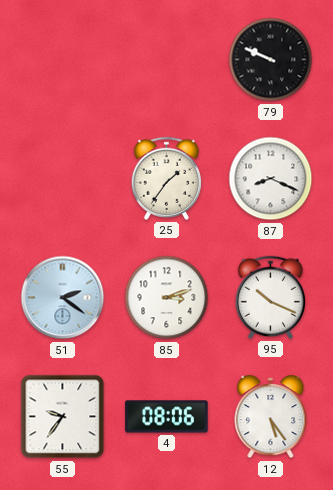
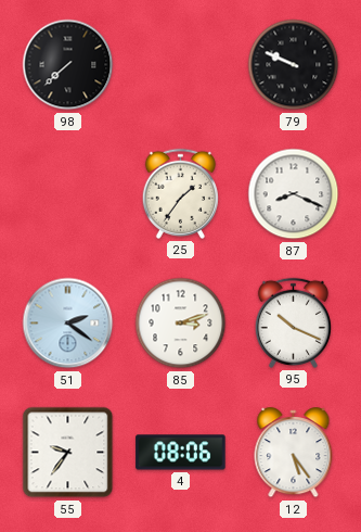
98: none -> 7:38
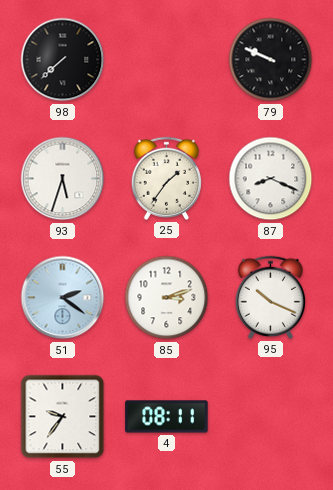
93: none -> 5:33
4: 08:06 -> 08:11
12: 5:24 -> none
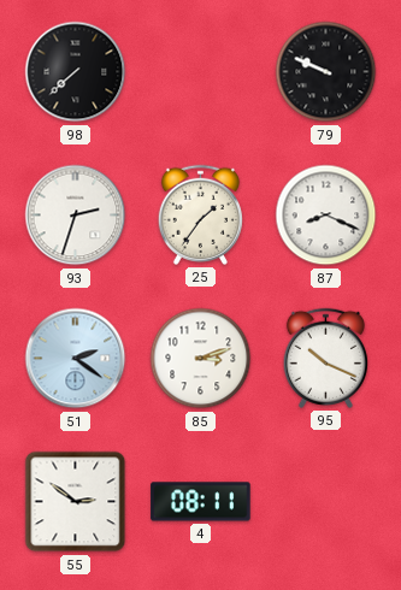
93: 5:33 -> 2:33
55: 9:36 -> 2:51
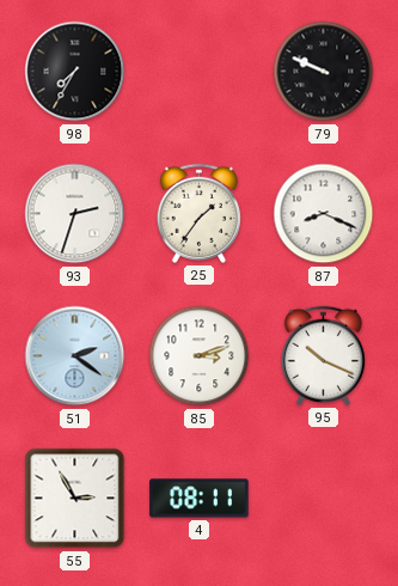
98: 7:38 -> 7:35
55: 2:51 -> 2:55
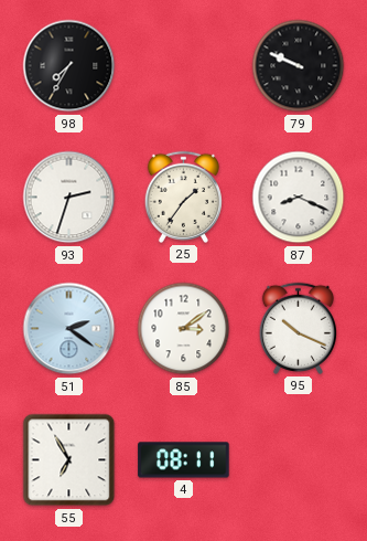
85: 3:12 -> 3:09
55: 2:55 -> 6:55
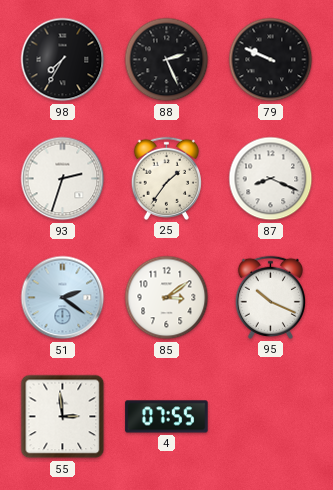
88: none -> 2:26
55: 6:55 -> 2:59
4: 08:11 -> 07:55
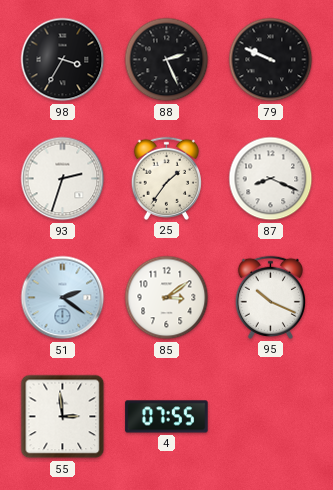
98: 7:35 -> 3:35
